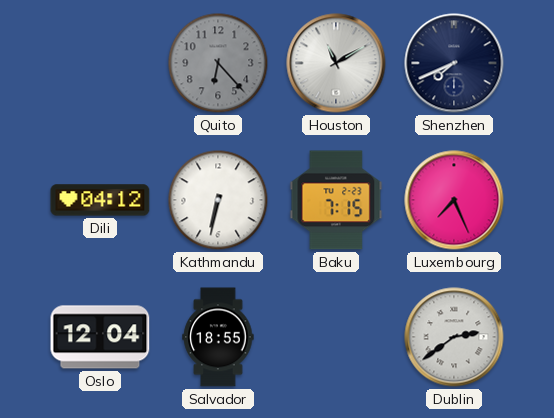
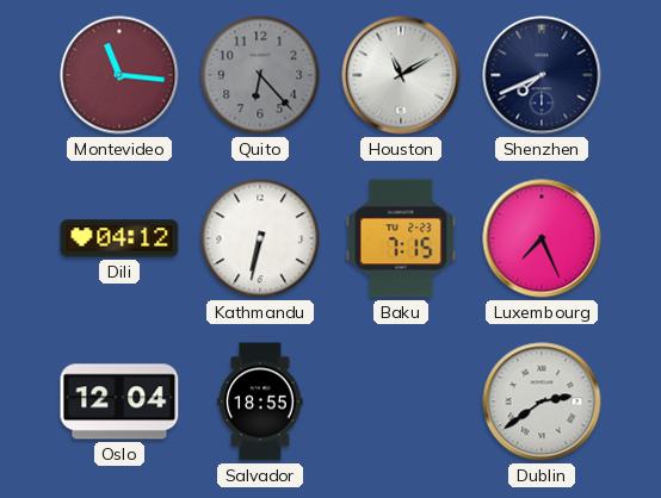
Montevideo: none -> 11:16
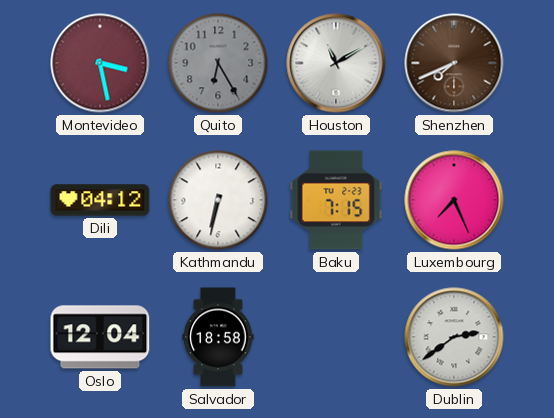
Montevideo: 11:16 -> 3:28
Quito: 6:23 -> 6:25
Shenzhen dial: navy -> brown
Salvador: 18:55 -> 18:58
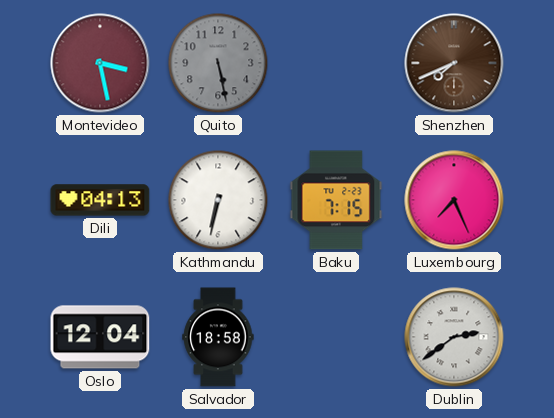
Quito: 6:25 -> 5:28
Houston: 11:10 -> none
Dili: 04:12 -> 04:13
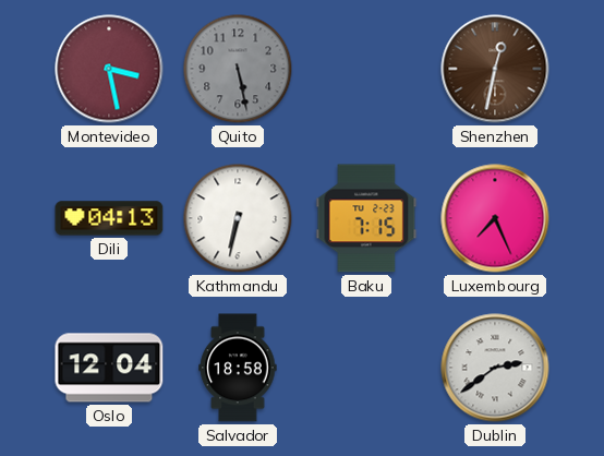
Shenzhen: 7:41 -> 12:32
